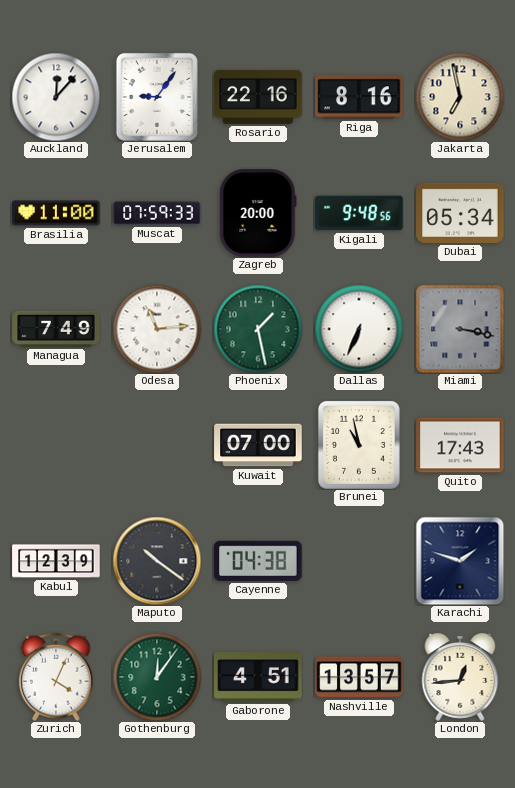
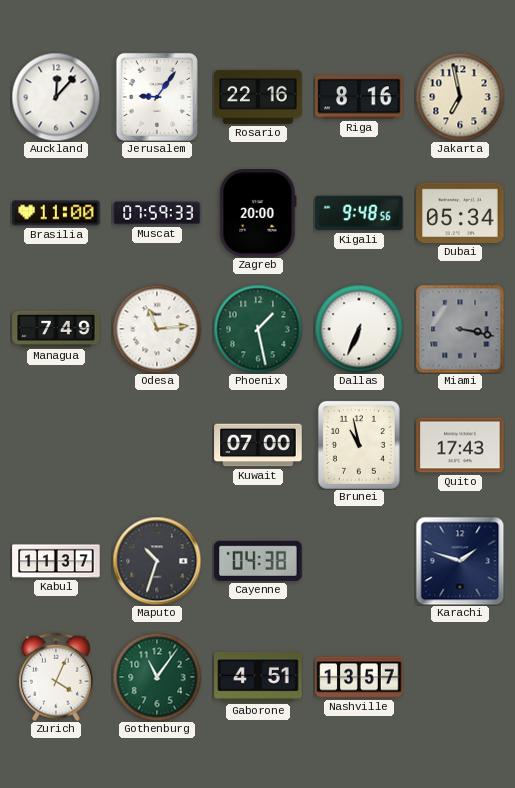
Kabul: 12:39 -> 11:37
Maputo: 10:21 -> 10:33
Gothenburg: 12:06 -> 11:06
London: 12:44 -> none
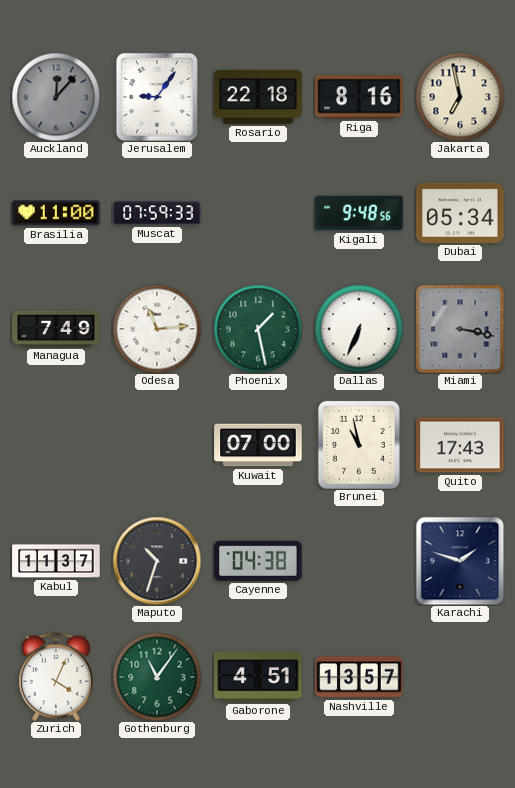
Auckland dial: white -> grey
Rosario: 22:16 -> 22:18
Zagreb: 20:00 -> none
